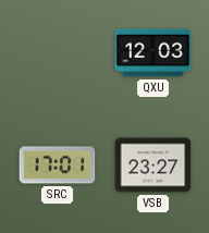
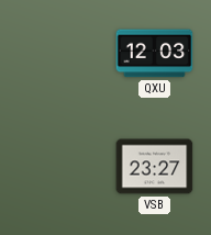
SRC: 17:01 -> none
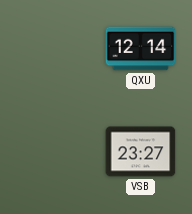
QXU: 12:03 -> 12:14
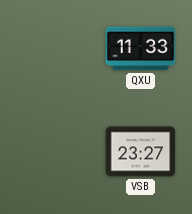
QXU: 12:14 -> 11:33
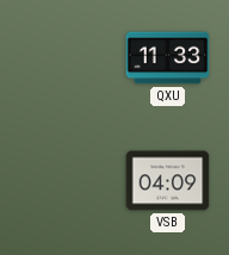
VSB: 23:27 -> 04:09
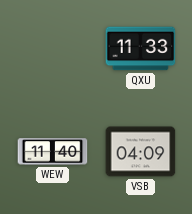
WEW: none -> 11:40
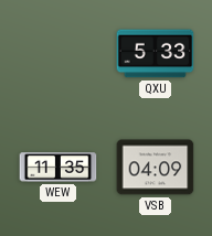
QXU: 11:33 -> 5:33
WEW: 11:40 -> 11:35
